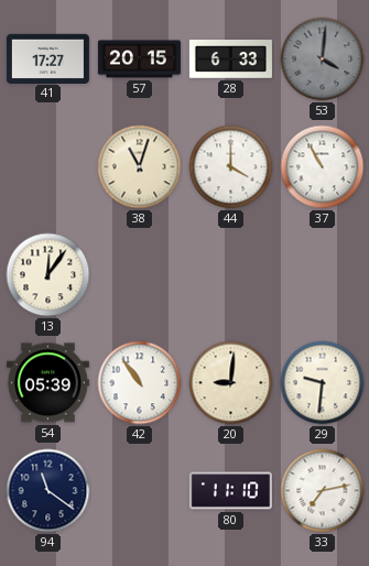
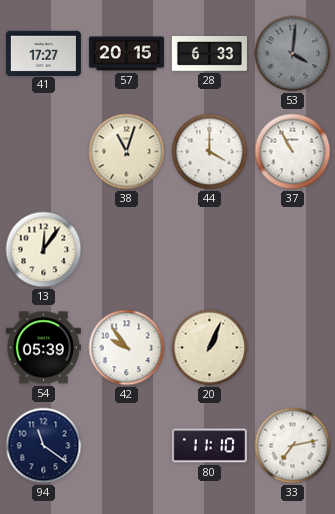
42: 10:54 -> 9:54
20: 9:01 -> 1:04
29: 9:31 -> none
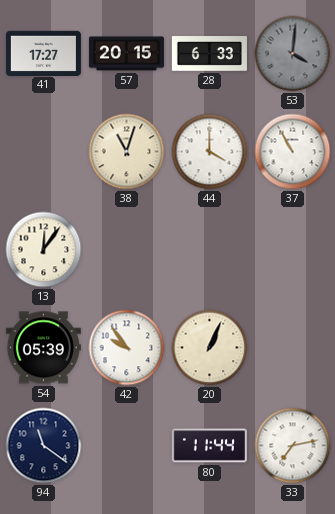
80: 11:10 -> 11:44
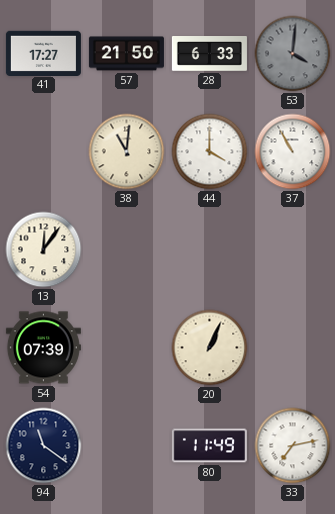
57: 20:15 -> 21:50
38: 11:03 -> 11:01
54: 05:39 -> 07:39
42: 9:54 -> none
80: 11:44 -> 11:49
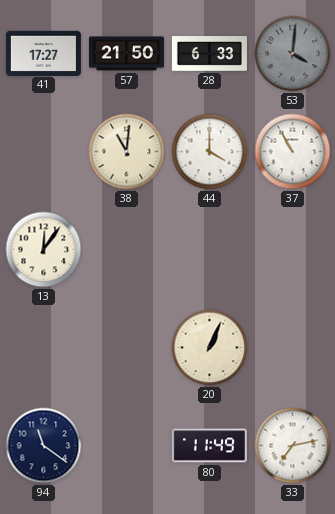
54: 07:39 -> none
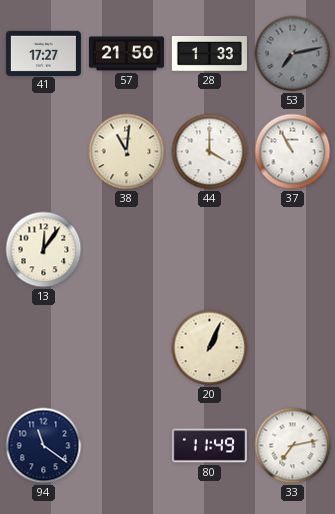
28: 6:33 -> 1:33
53: 4:01 -> 7:13
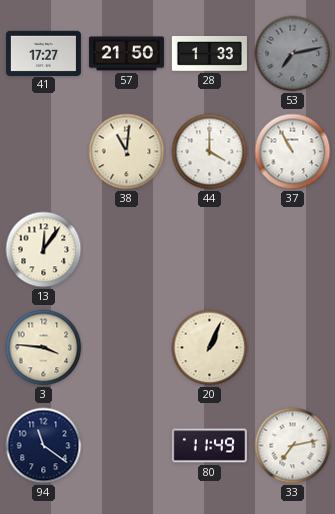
3: none -> 3:46
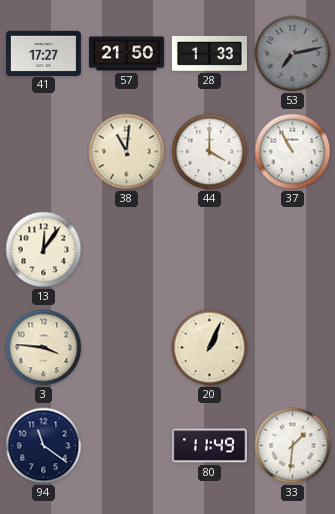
33: 7:13 -> 1:31
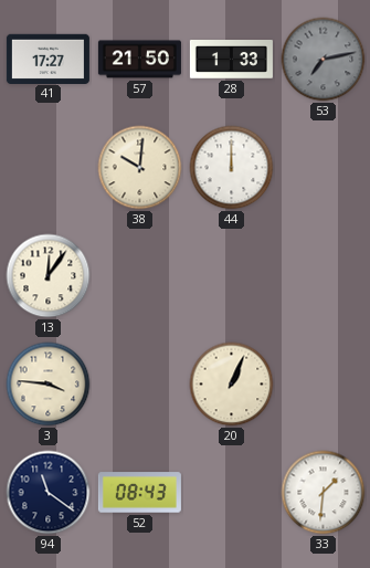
38: 11:01 -> 10:01
44: 4:00 -> 12:00
37: 10:55 -> none
52: none -> 08:43
80: 11:49 -> none
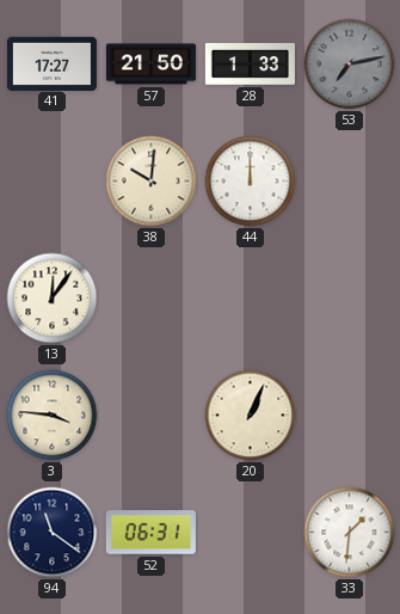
52: 08:43 -> 06:31
